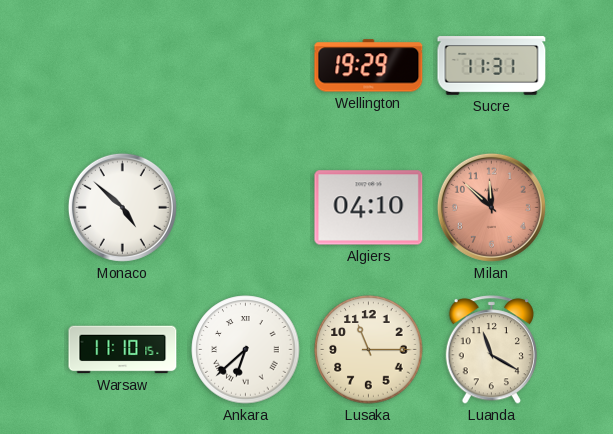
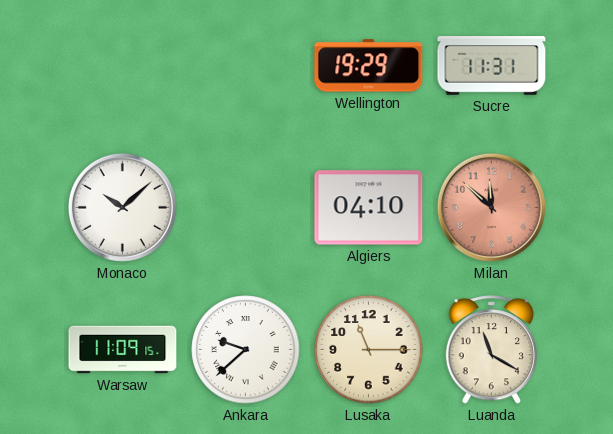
Monaco: 4:52 -> 10:08
Warsaw: 11:10 -> 11:09
Ankara: 6:38 -> 9:38
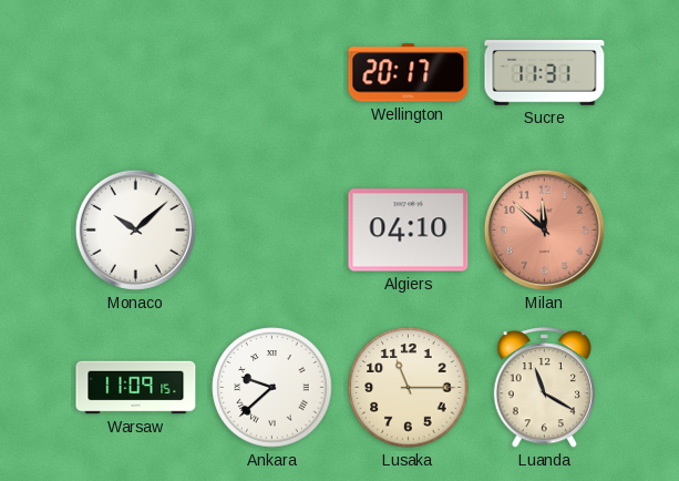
Wellington: 19:29 -> 20:17
